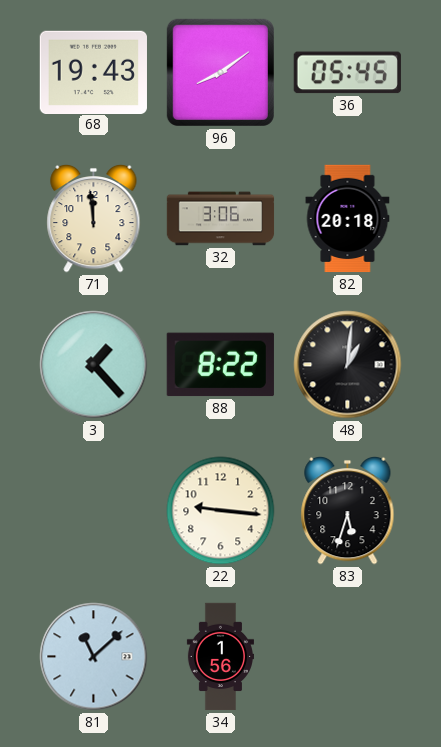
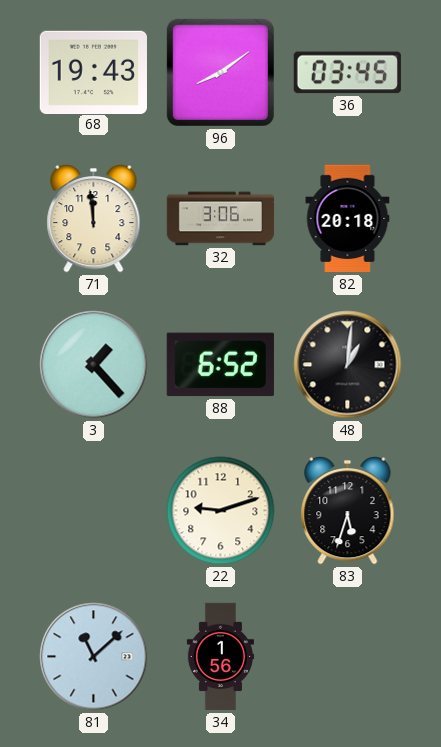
36: 05:45 -> 03:45
88: 8:22 -> 6:52
22: 9:16 -> 9:12
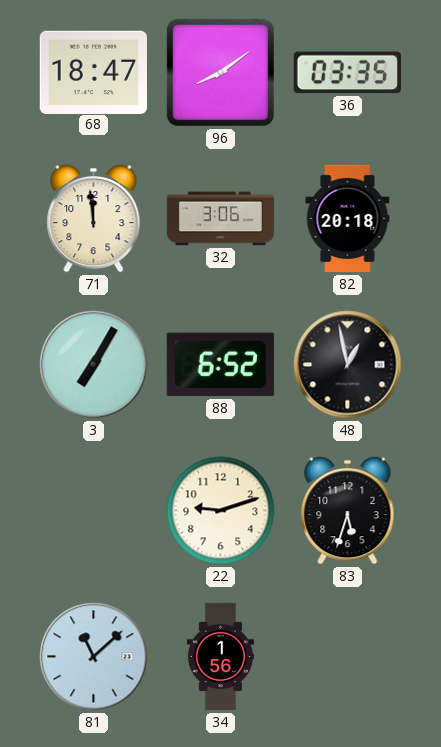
68: 19:43 -> 18:47
36: 03:45 -> 03:35
3: 1:23 -> 7:05
48: 1:01 -> 12:58
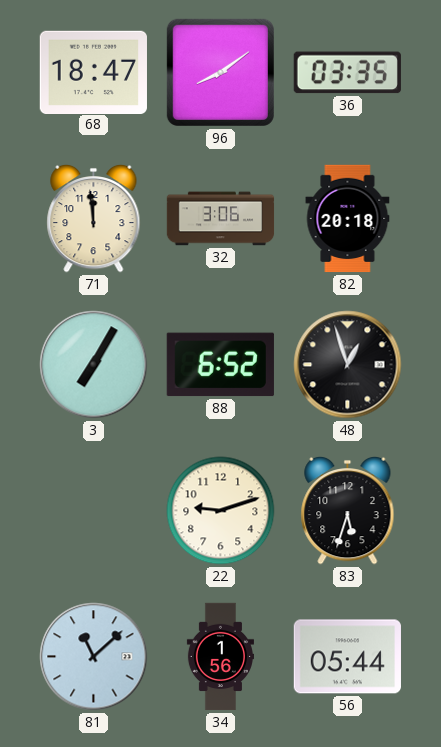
48: 12:58 -> 12:57
56: none -> 05:44
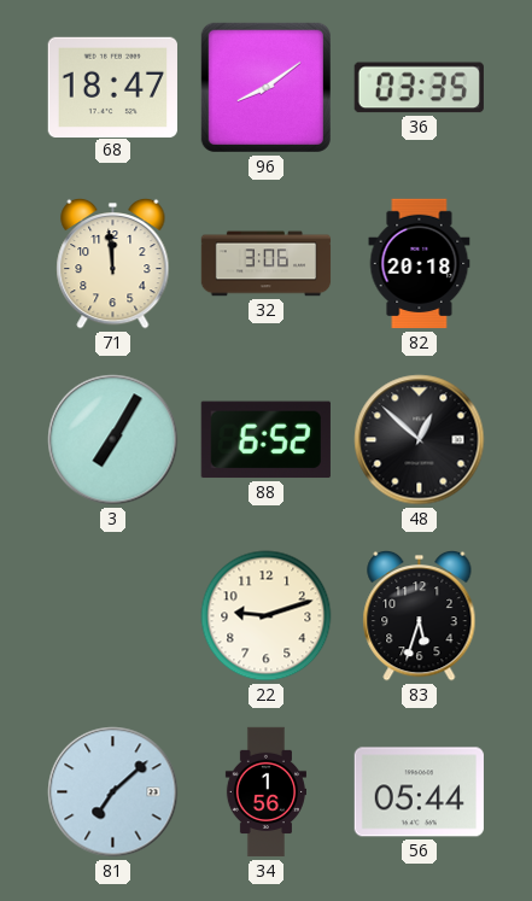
48: 12:57 -> 12:52
81: 11:08 -> 7:08
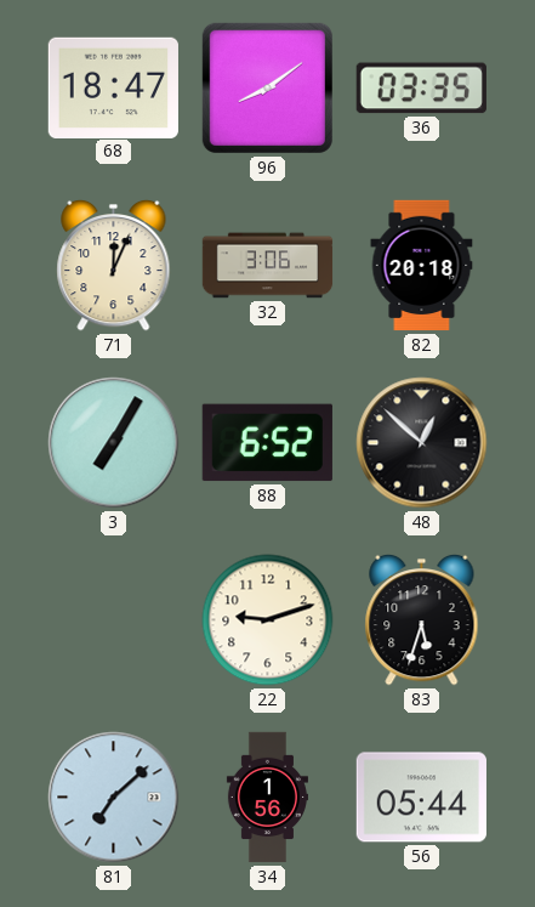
71: 11:59 -> 12:04
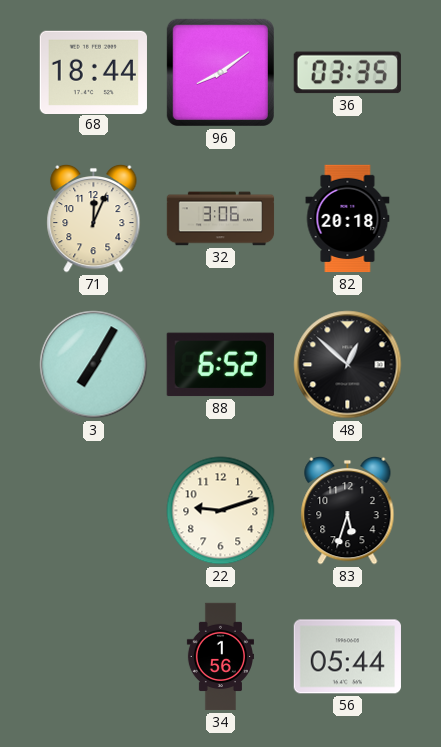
68: 18:47 -> 18:44
81: 7:08 -> none
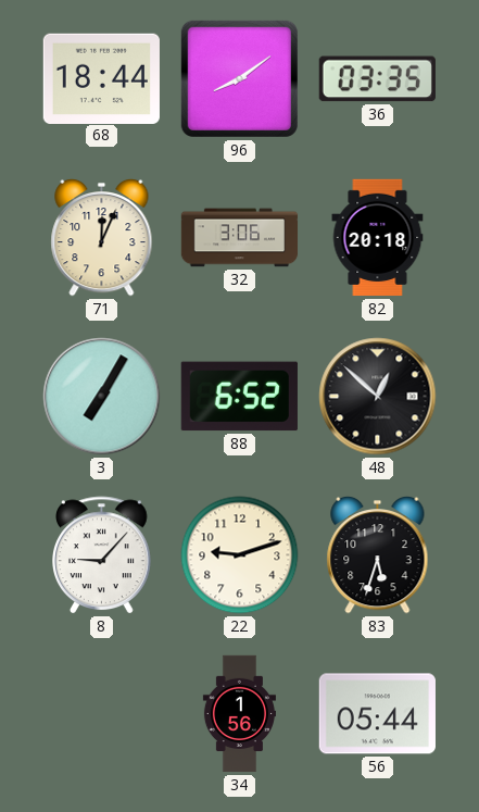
8: none -> 9:07
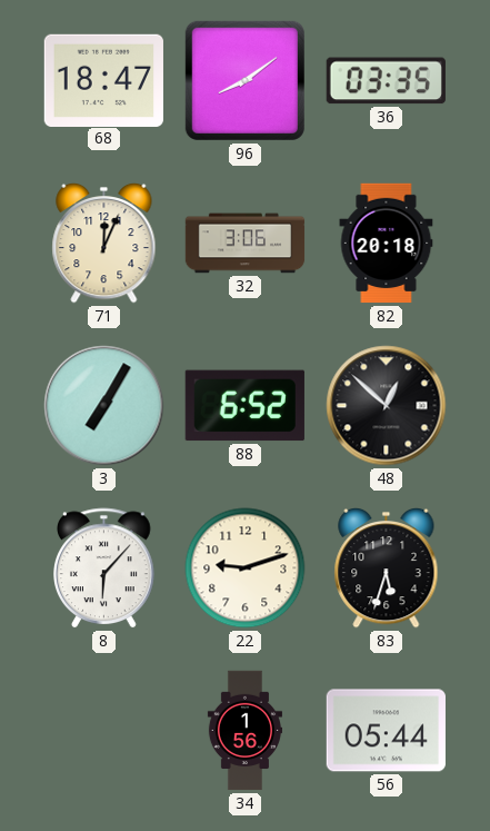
68: 18:44 -> 18:47
8: 9:07 -> 6:07
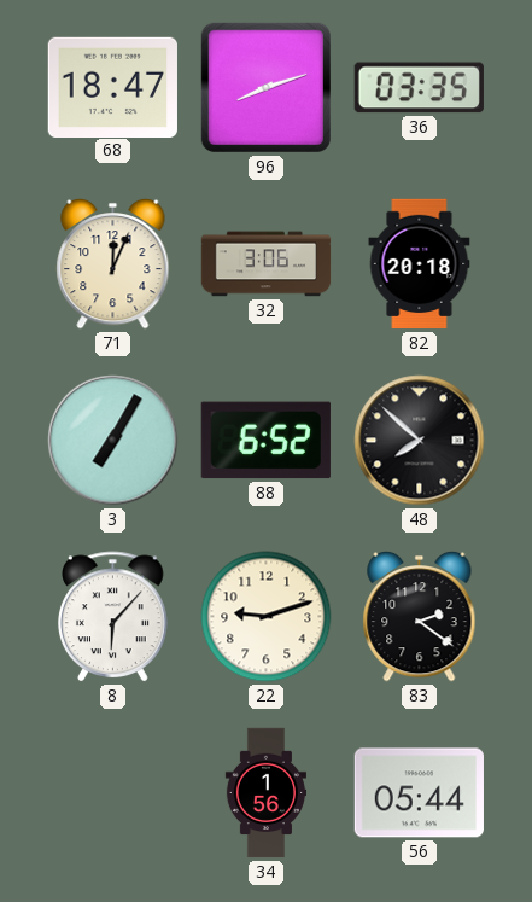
96: 8:09 -> 8:12
48: 12:52 -> 7:52
83: 5:33 -> 2:21
